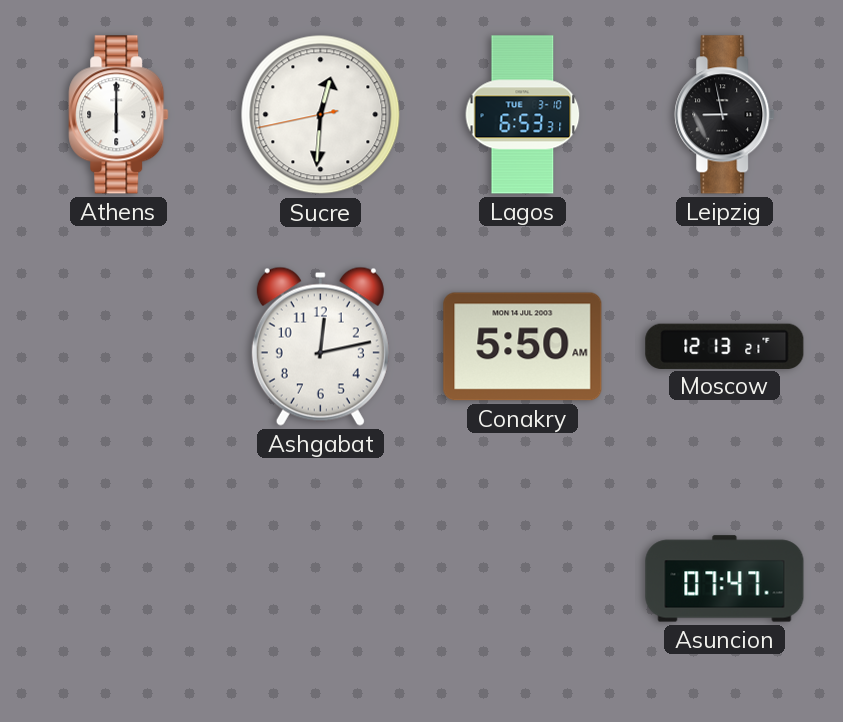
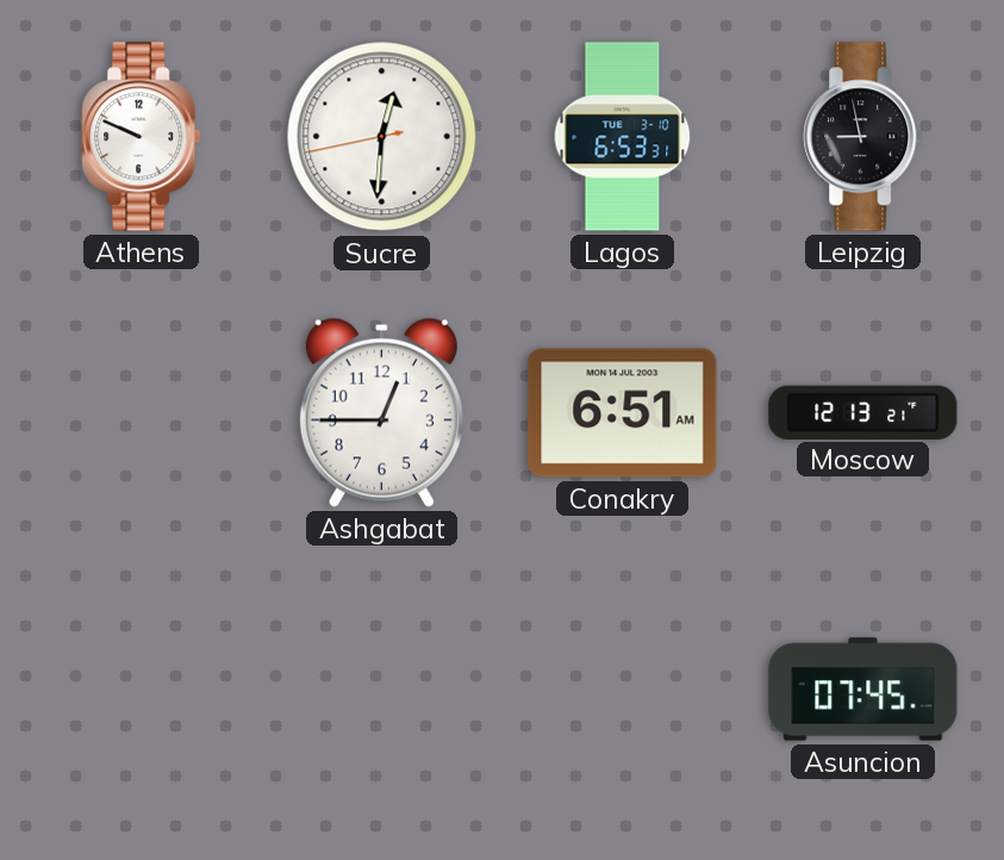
Athens: 6:00 -> 9:49
Ashgabat: 12:13 -> 12:45
Conakry: 5:50 -> 6:51
Asuncion: 07:47 -> 07:45
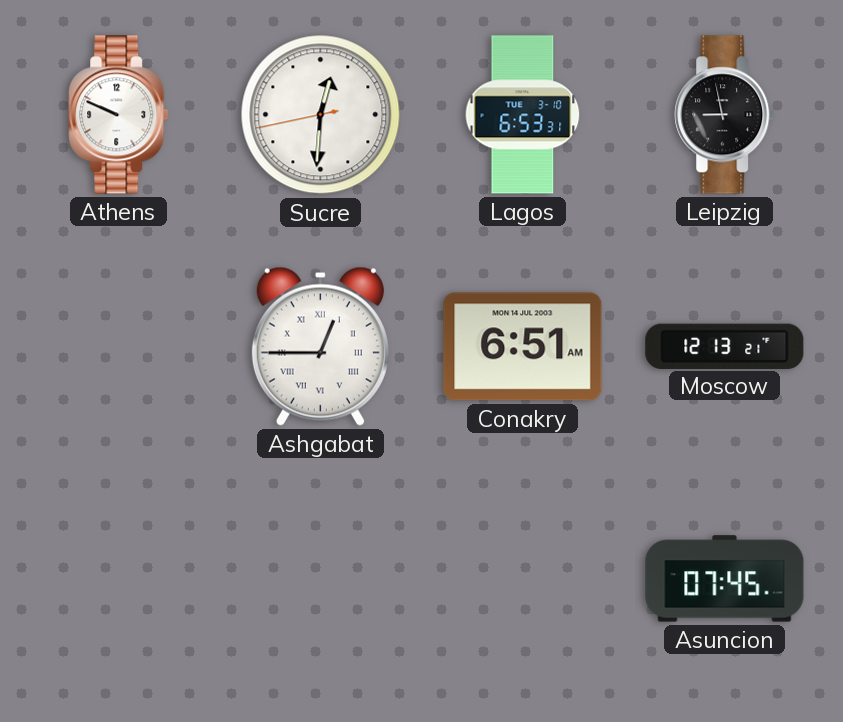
Ashgabat numerals: Arabic -> Roman
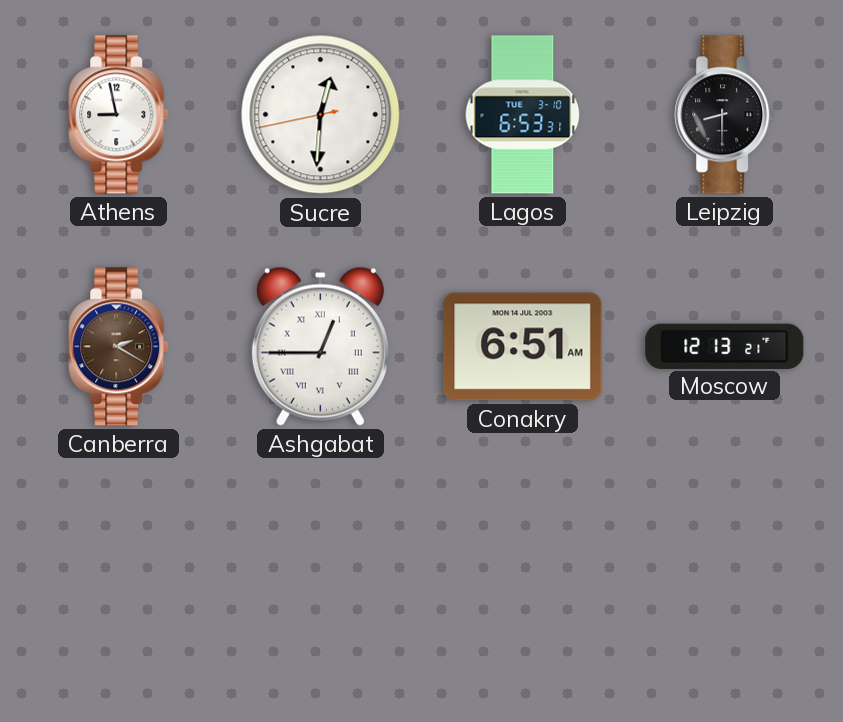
Athens: 9:49 -> 8:58
Leipzig: 8:58 -> 8:30
Canberra: none -> 2:20
Asuncion: 07:45 -> none
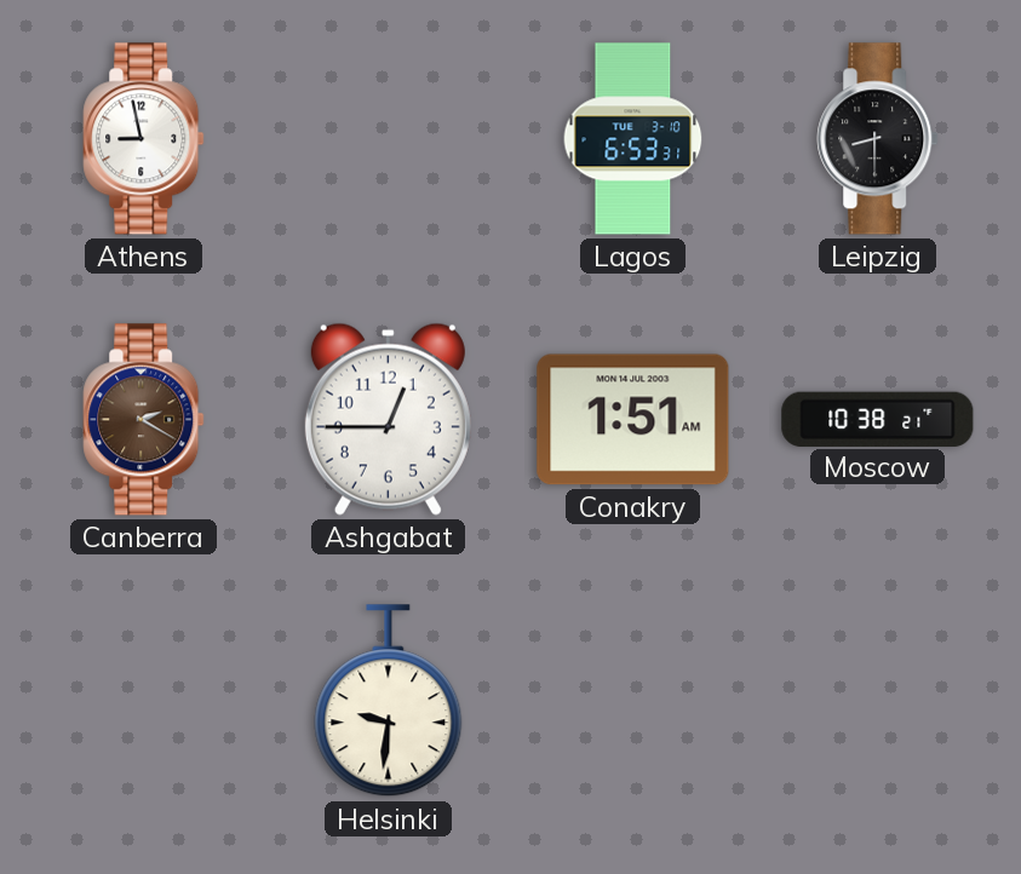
Sucre: 12:30 -> none
Ashgabat numerals: Roman -> Arabic
Conakry: 6:51 -> 1:51
Moscow: 12:13 -> 10:38
Helsinki: none -> 9:31
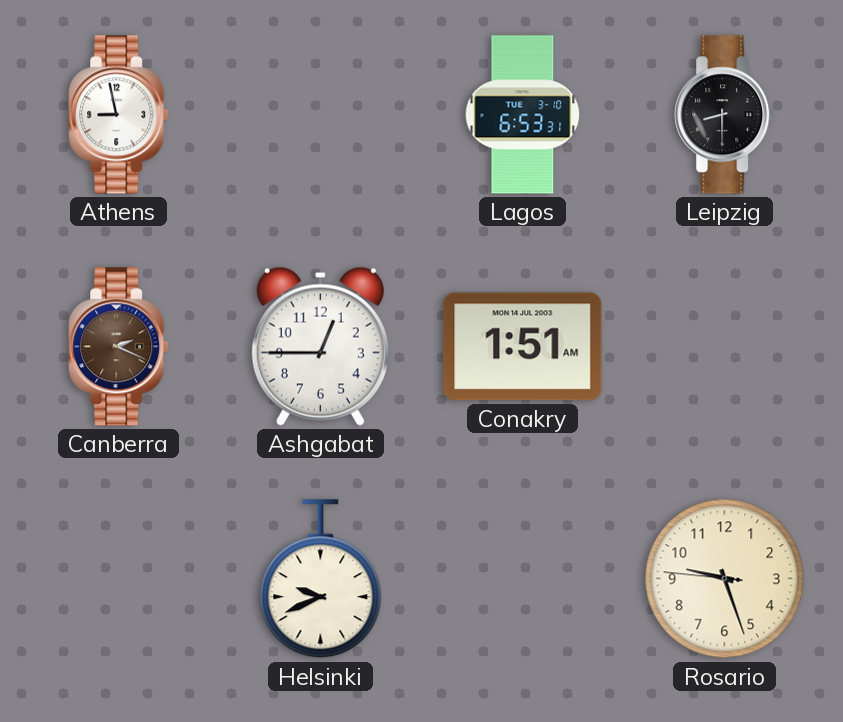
Canberra: 2:20 -> 2:19
Moscow: 10:38 -> none
Helsinki: 9:31 -> 9:41
Rosario: none -> 9:26
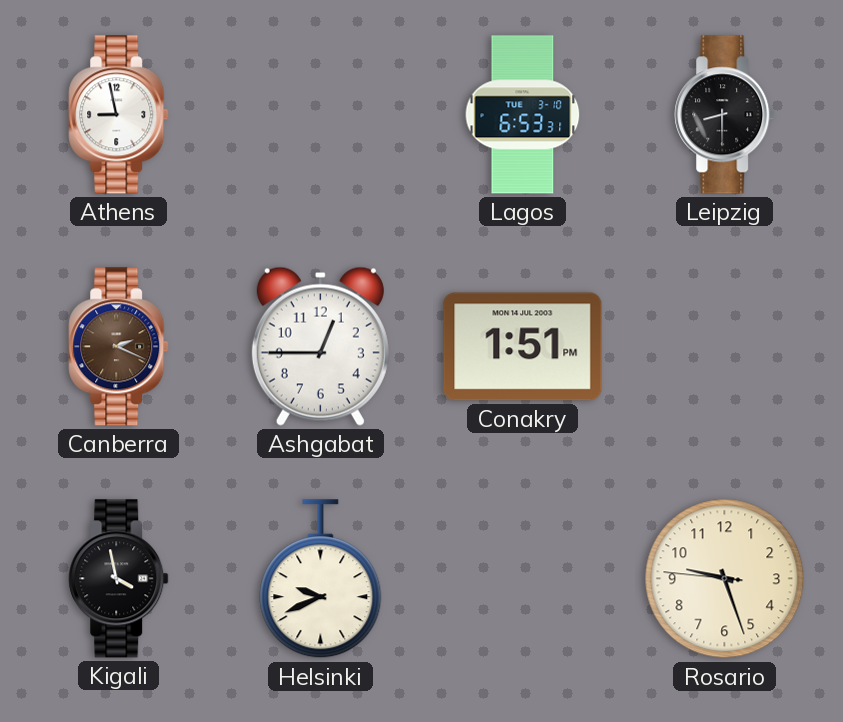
Conakry: 1:51 AM -> 1:51 PM
Kigali: none -> 3:58
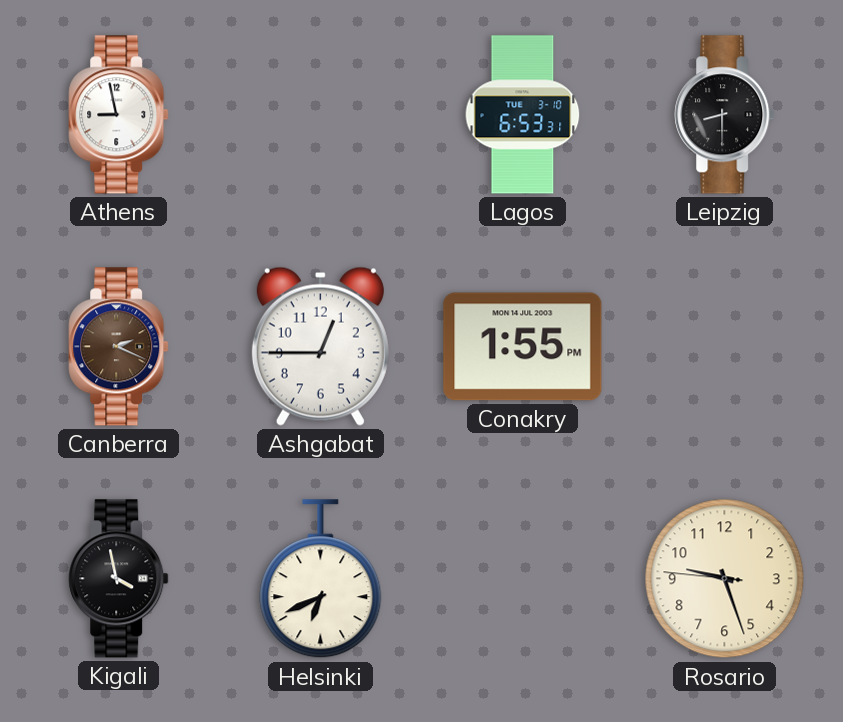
Conakry: 1:51 -> 1:55
Helsinki: 9:41 -> 6:41
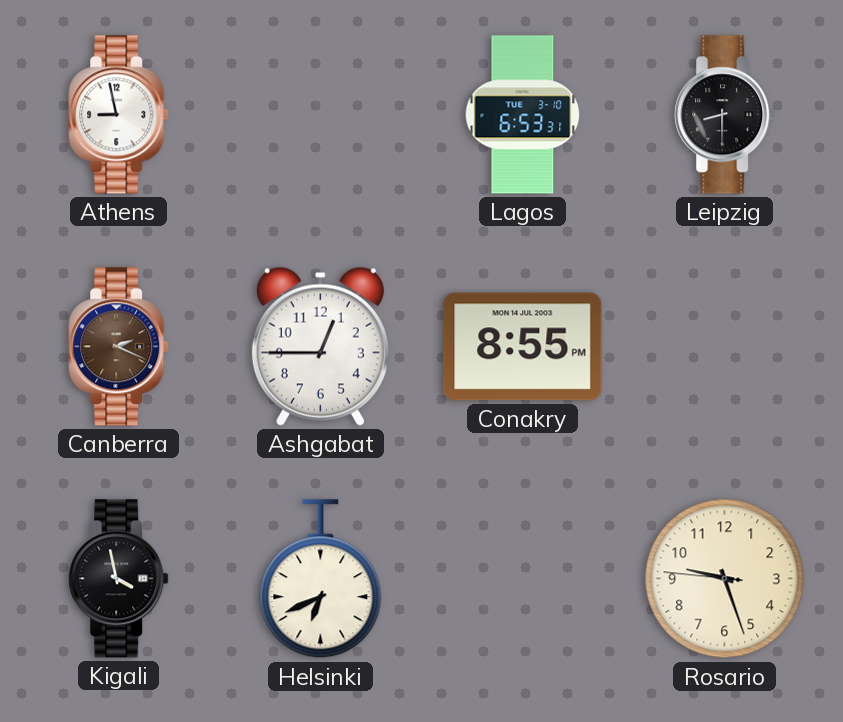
Conakry: 1:55 -> 8:55
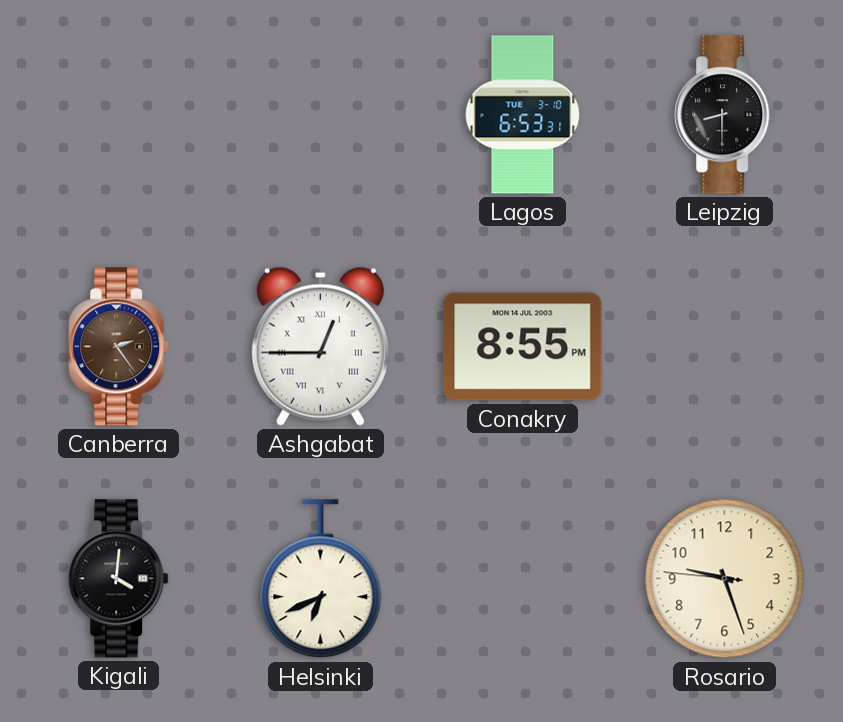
Athens: 8:58 -> none
Canberra: 2:19 -> 2:24
Ashgabat numerals: Arabic -> Roman
Kigali: 3:58 -> 4:01
